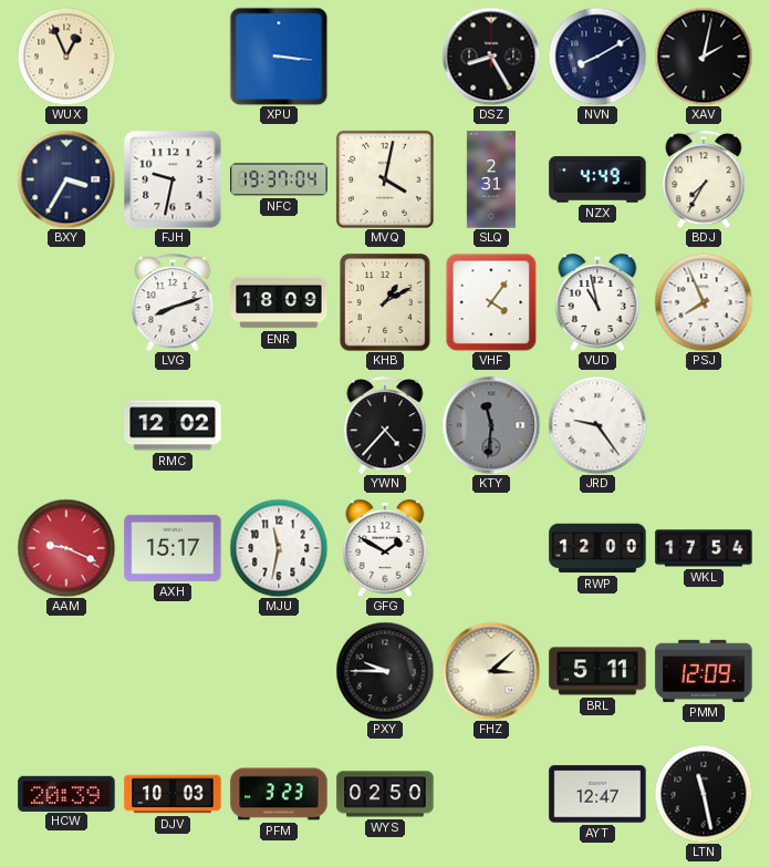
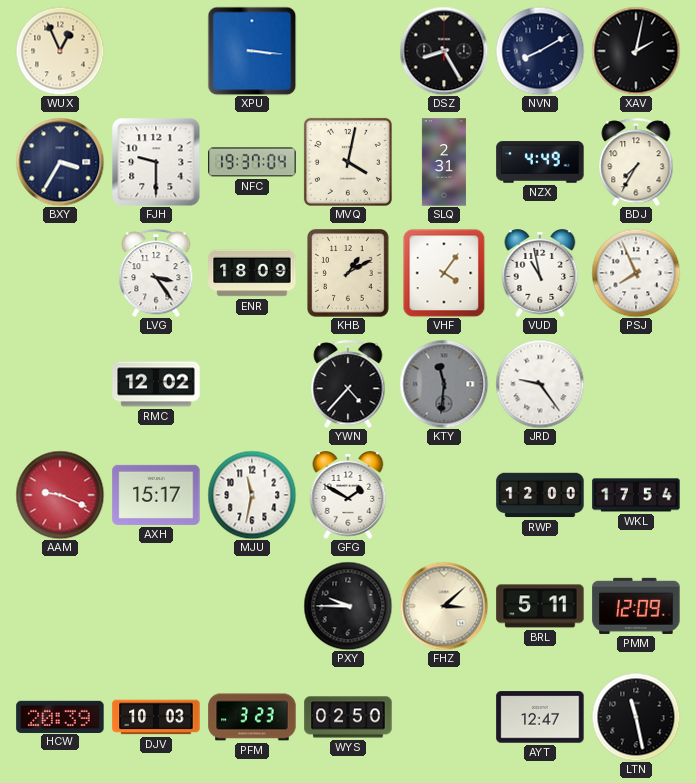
FJH: 9:32 -> 9:30
LVG: 8:12 -> 3:24
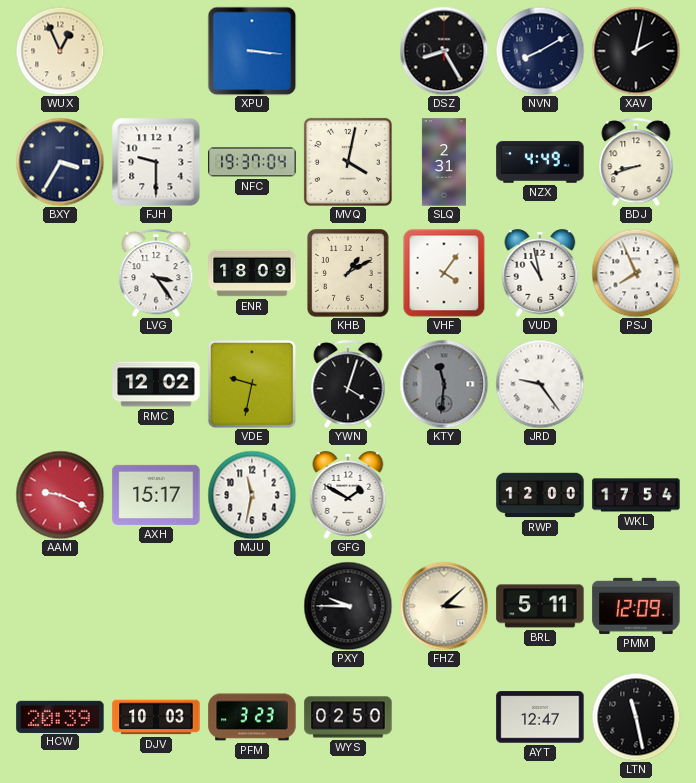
BDJ: 7:35 -> 8:42
VDE: none -> 9:32
YWN: 4:37 -> 4:03
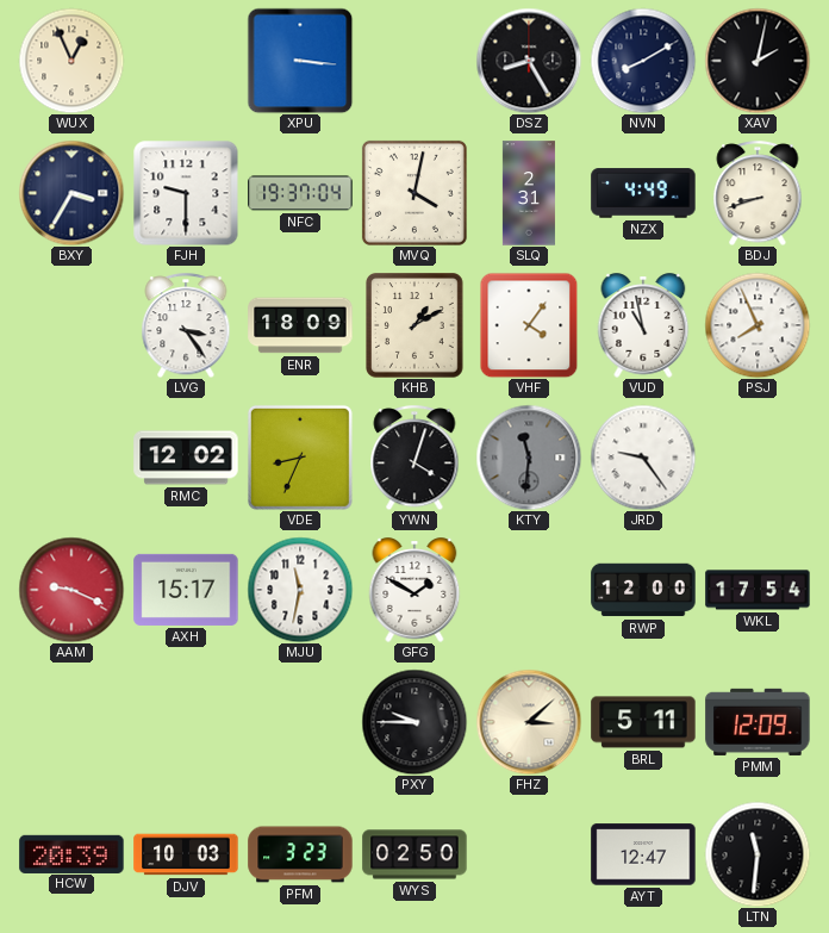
VDE: 9:32 -> 8:34
LTN: 11:28 -> 11:31
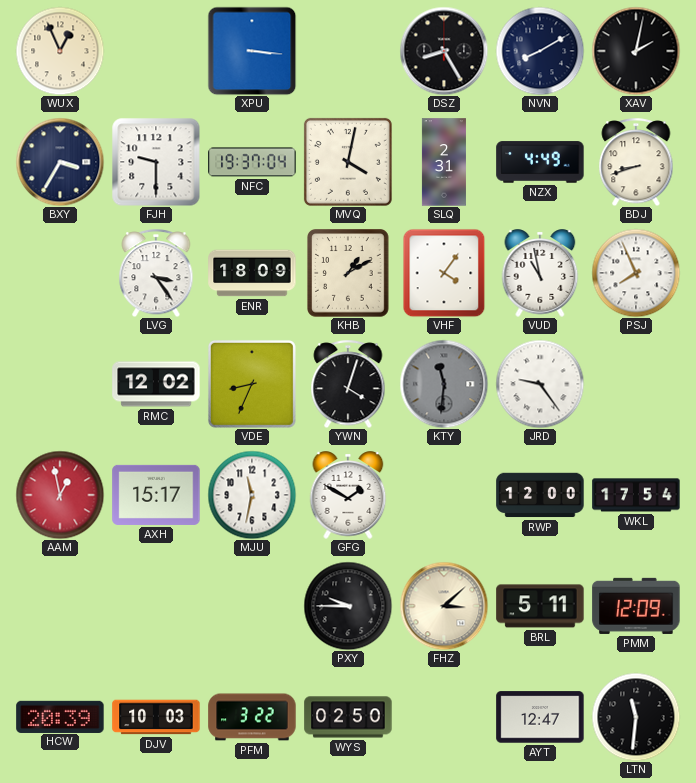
AAM: 9:19 -> 12:58
PFM: 3:23 -> 3:22
